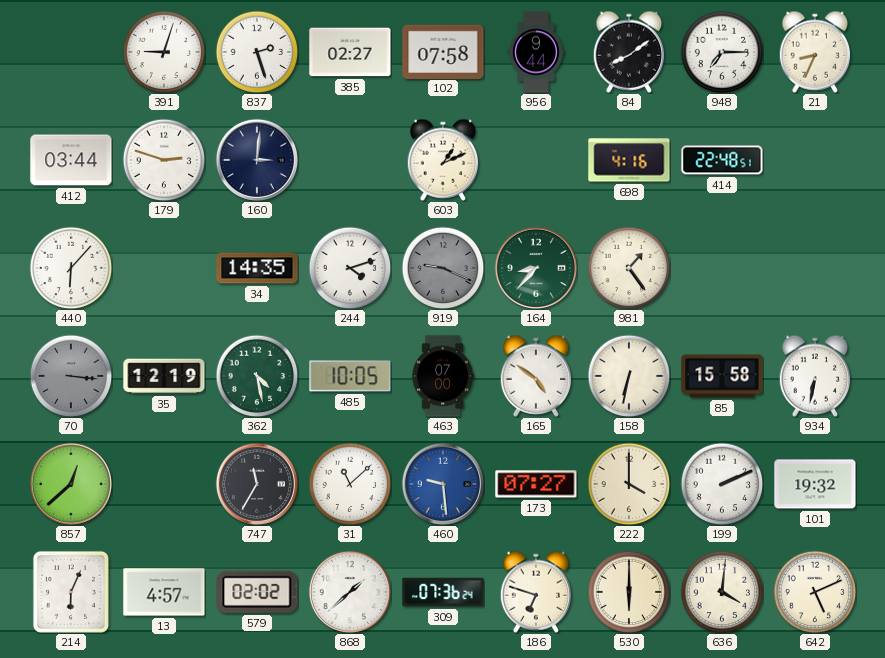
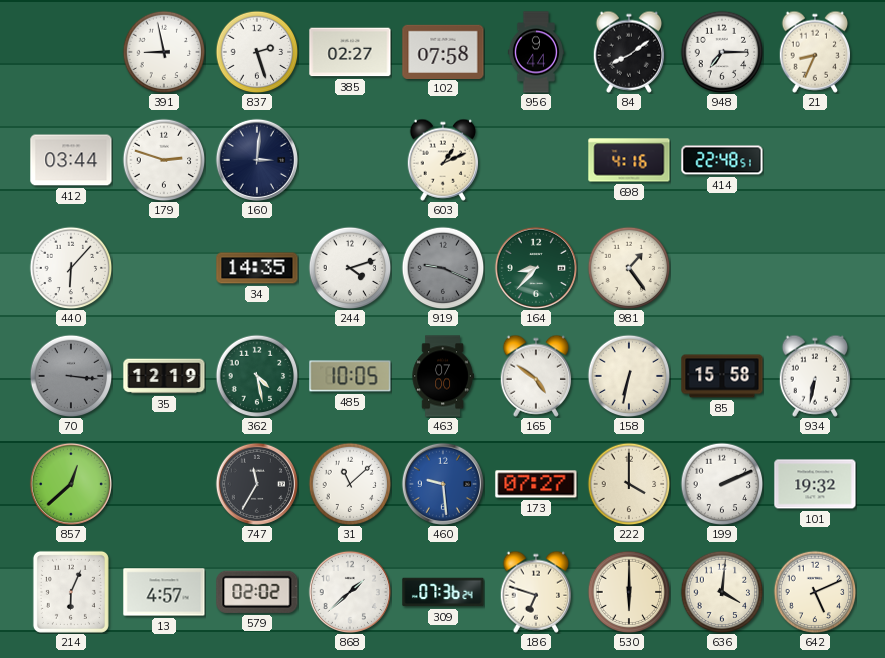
391: 9:03 -> 8:58
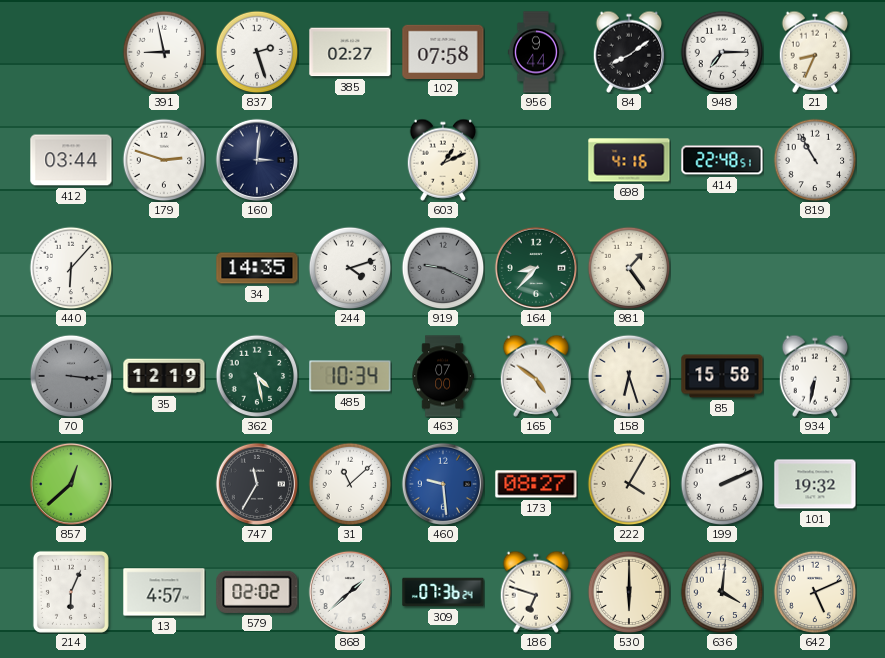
819: none -> 10:55
485: 10:05 -> 10:34
158: 6:32 -> 6:27
173: 07:27 -> 08:27
222: 4:00 -> 4:05
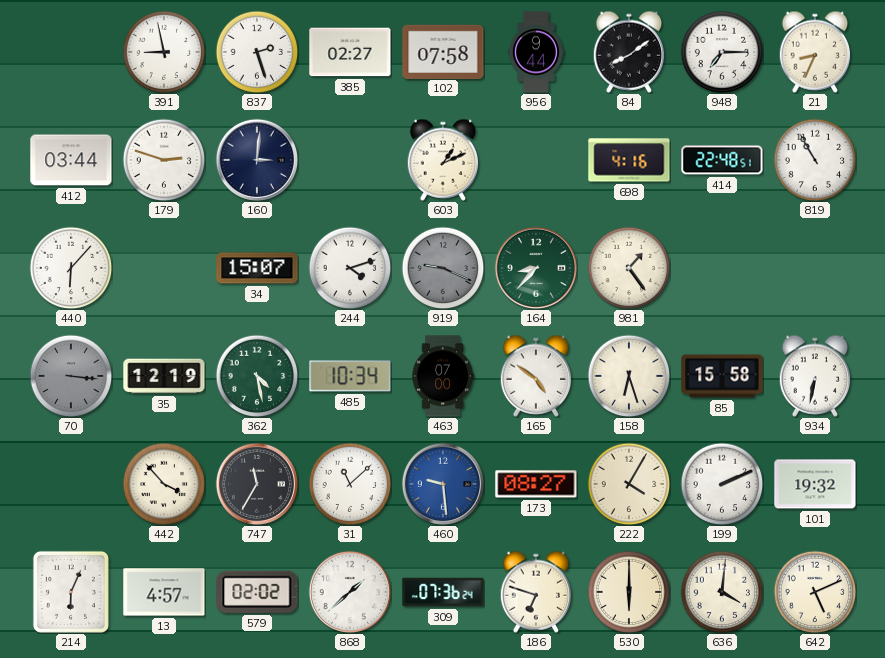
34: 14:35 -> 15:07
857: 12:38 -> none
442: none -> 3:53
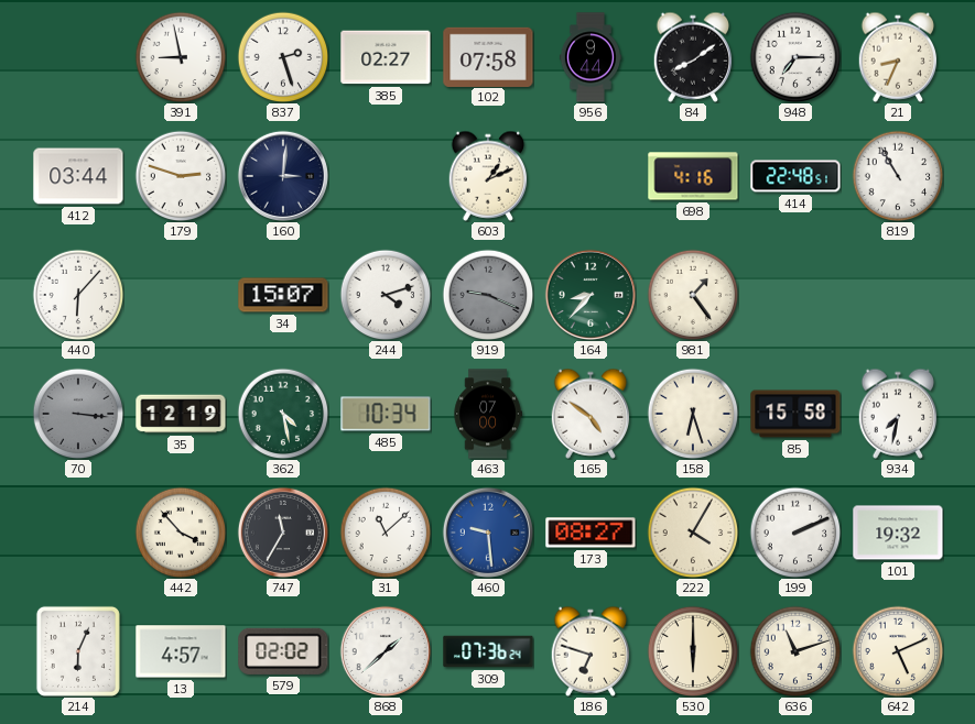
934: 6:32 -> 7:32
636: 4:01 -> 11:12
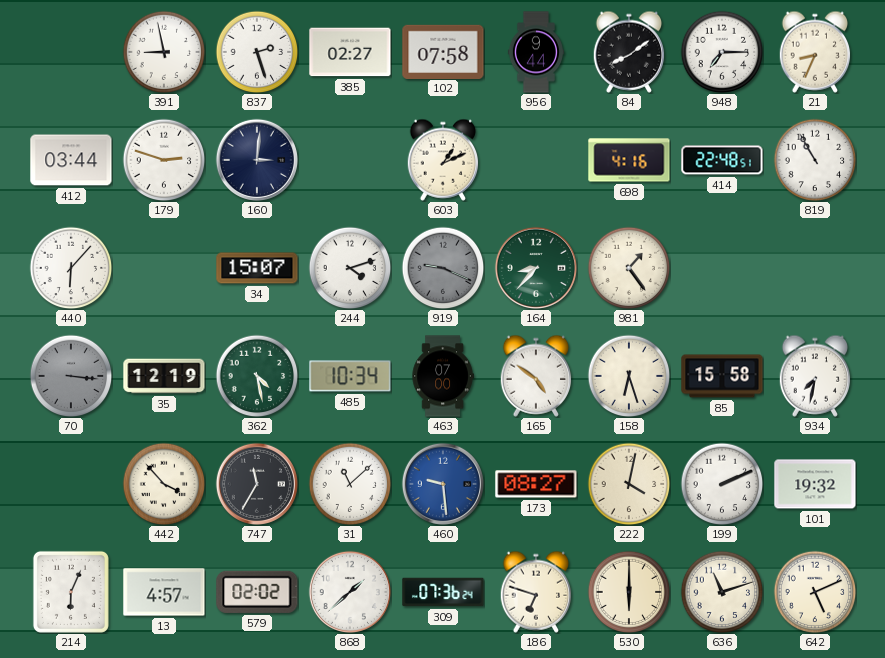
222: 4:05 -> 4:02
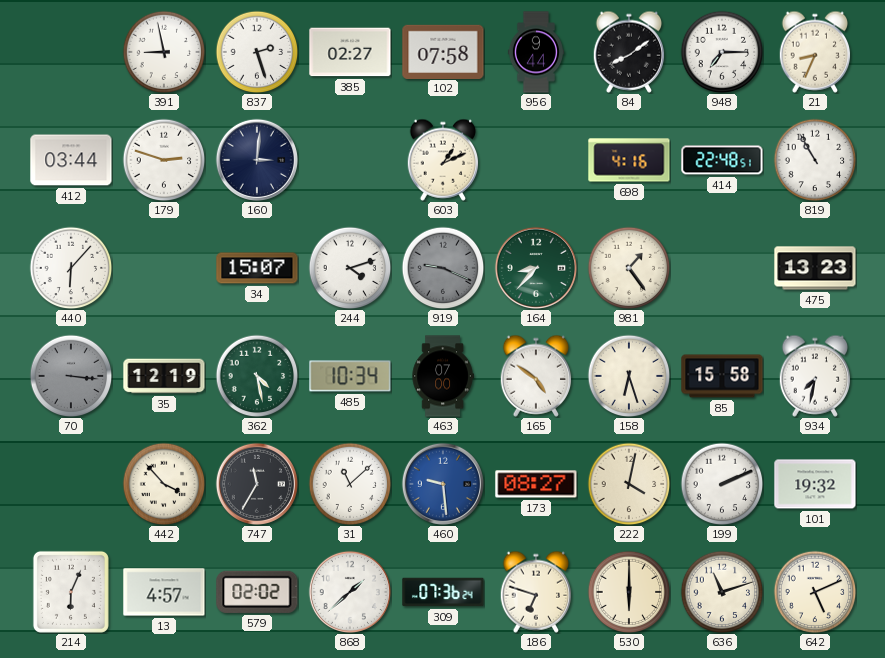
475: none -> 13:23
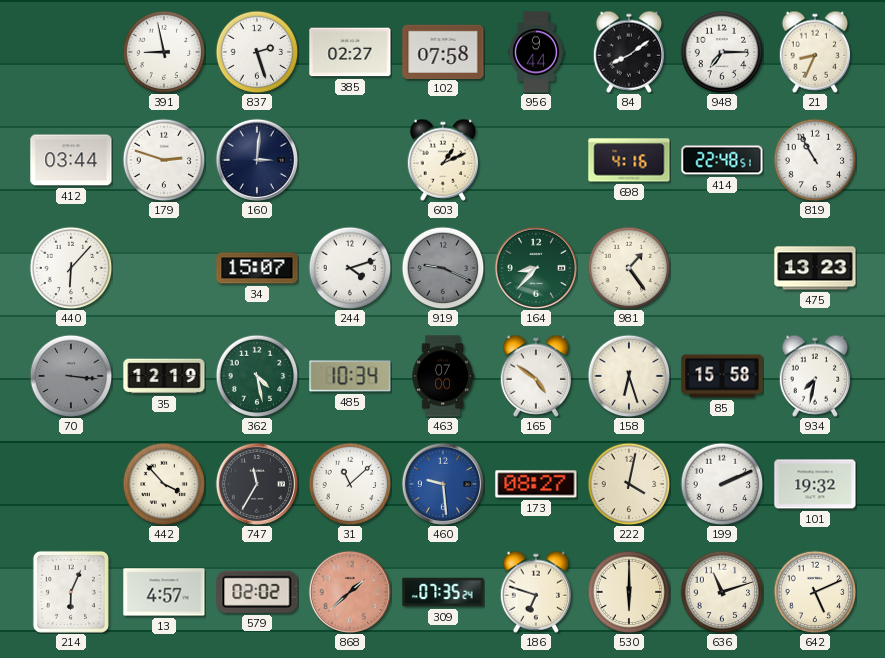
868 dial: white -> salmon
309: 07:36 -> 07:35
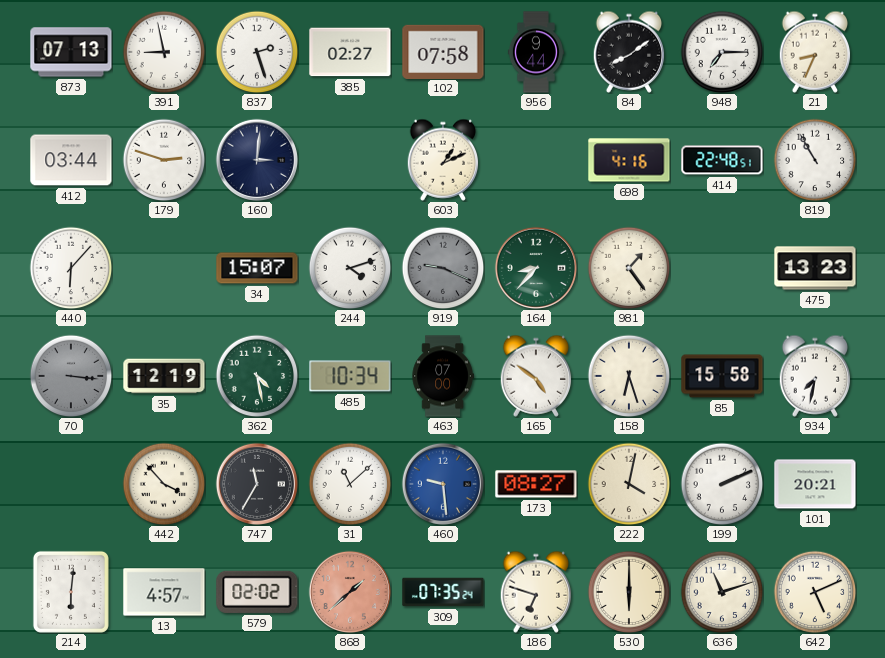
873: none -> 07:13
101: 19:32 -> 20:21
214: 6:04 -> 6:01
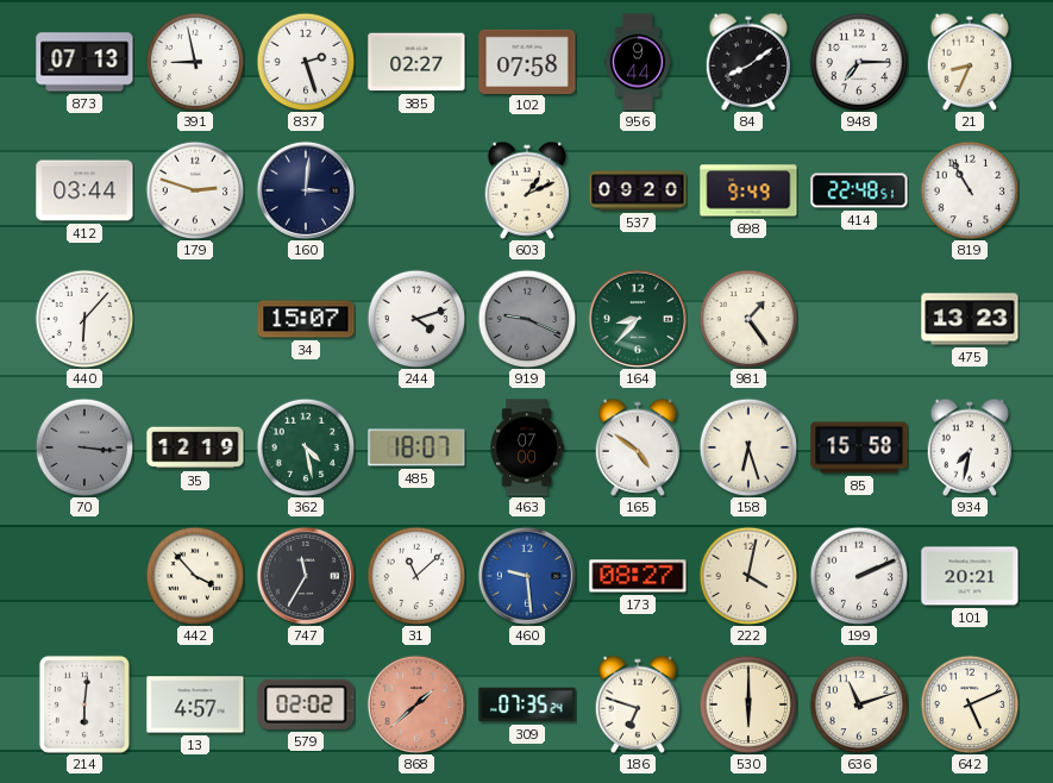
537: none -> 09:20
698: 4:16 -> 9:49
485: 10:34 -> 18:07
